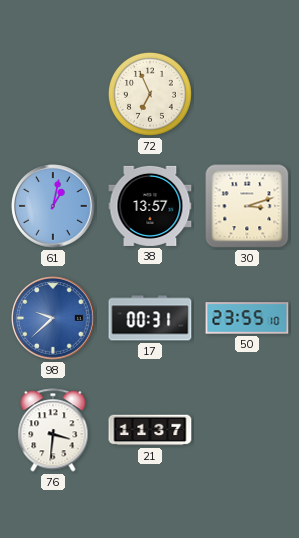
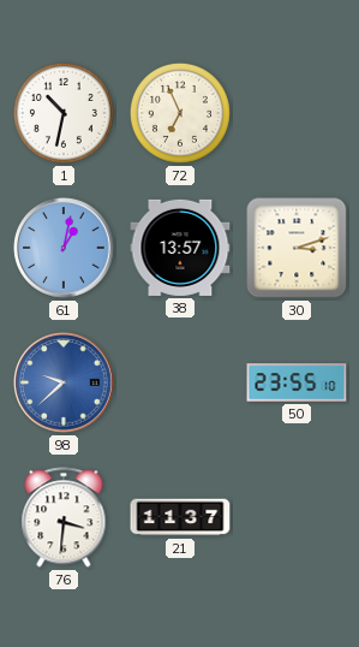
1: none -> 10:32
17: 00:31 -> none
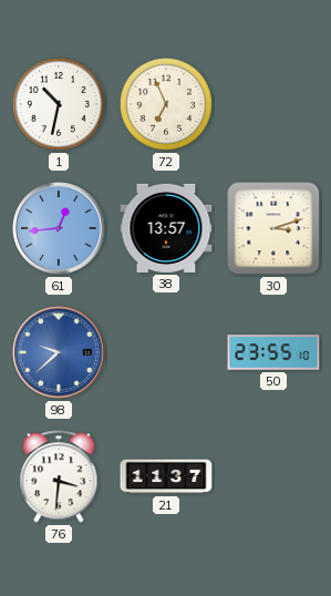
61: 1:02 -> 12:44
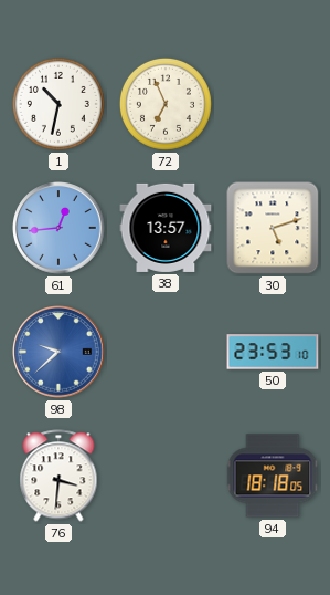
30: 3:12 -> 5:12
50: 23:55 -> 23:53
21: 11:37 -> none
94: none -> 18:18
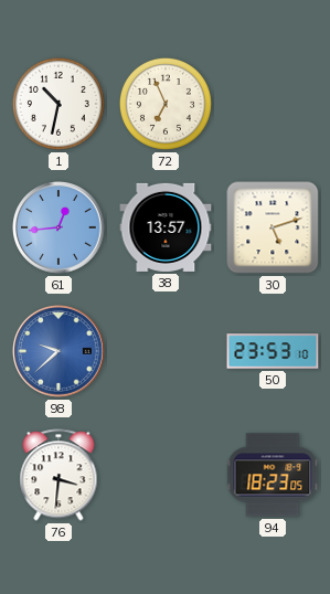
94: 18:18 -> 18:23
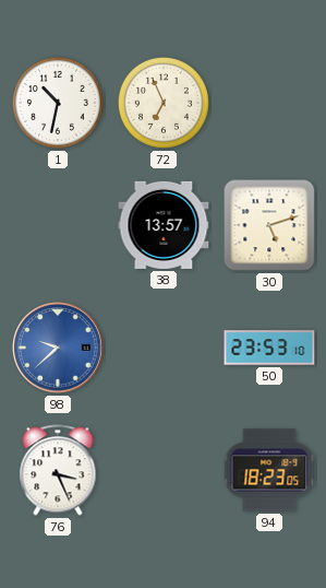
61: 12:44 -> none
76: 3:31 -> 3:26
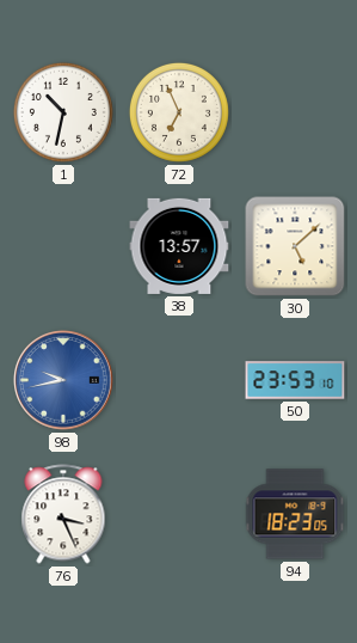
30: 5:12 -> 5:08
98: 9:38 -> 9:43
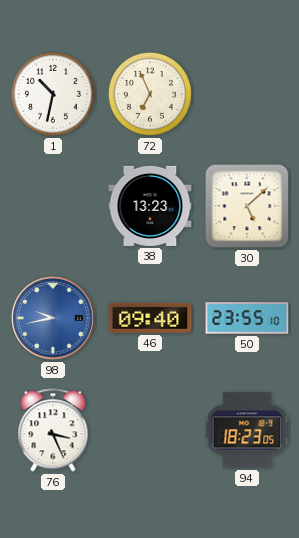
38: 13:57 -> 13:23
46: none -> 09:40
50: 23:53 -> 23:55
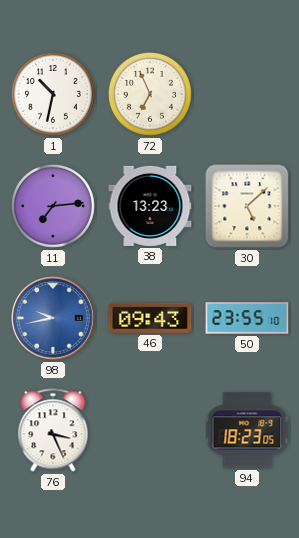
11: none -> 7:14
46: 09:40 -> 09:43
